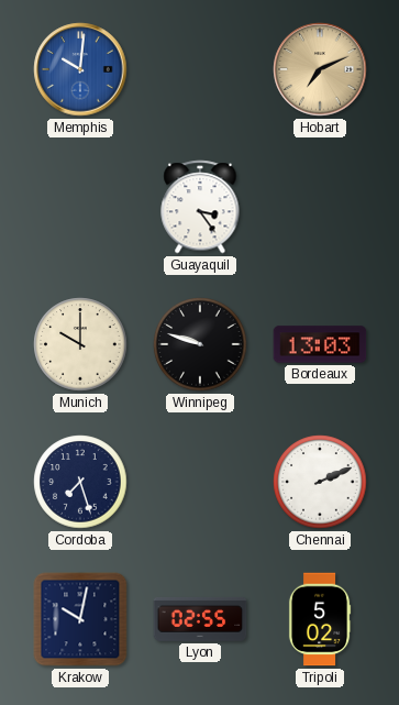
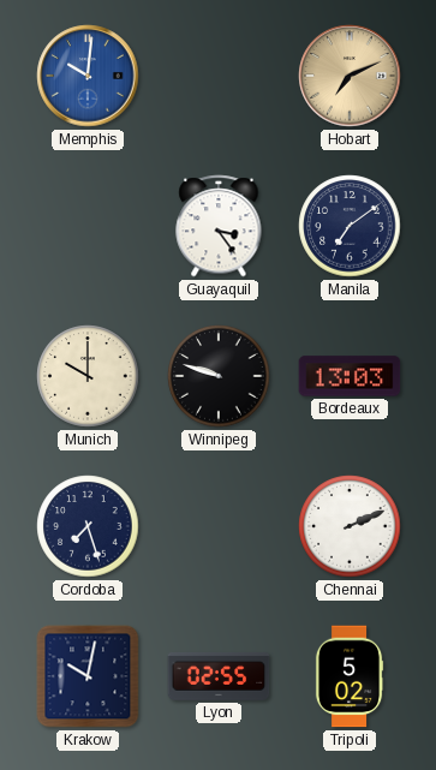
Manila: none -> 7:09
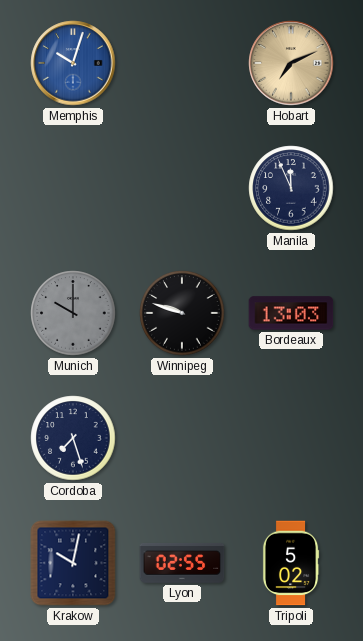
Memphis: 10:01 -> 10:03
Guayaquil: 3:24 -> none
Manila: 7:09 -> 11:56
Munich dial: cream -> grey
Chennai: 2:11 -> none
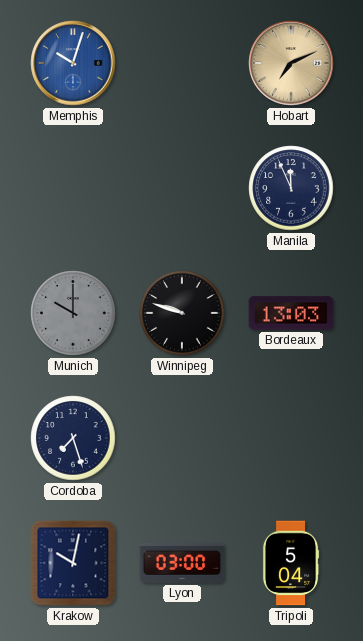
Lyon: 02:55 -> 03:00
Tripoli: 5:02 -> 5:04
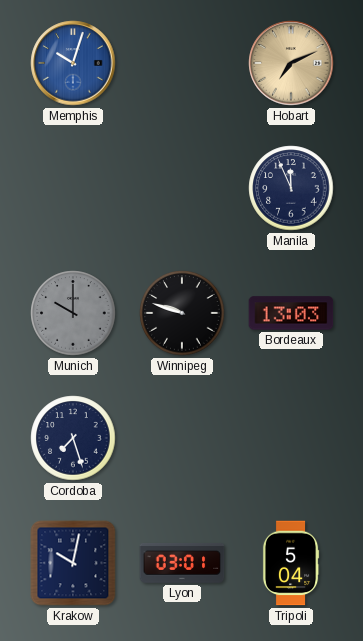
Lyon: 03:00 -> 03:01
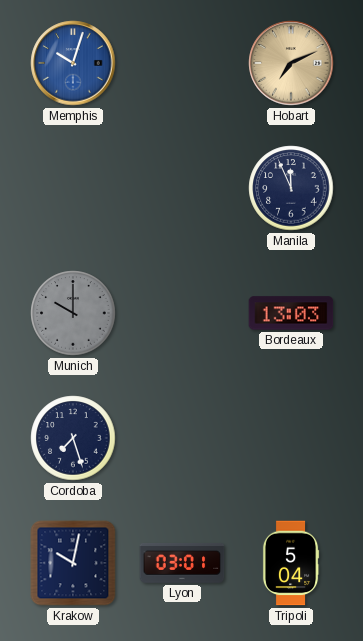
Winnipeg: 9:48 -> none
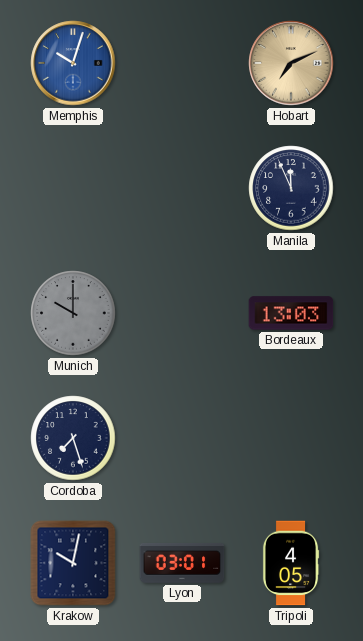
Tripoli: 5:04 -> 4:05
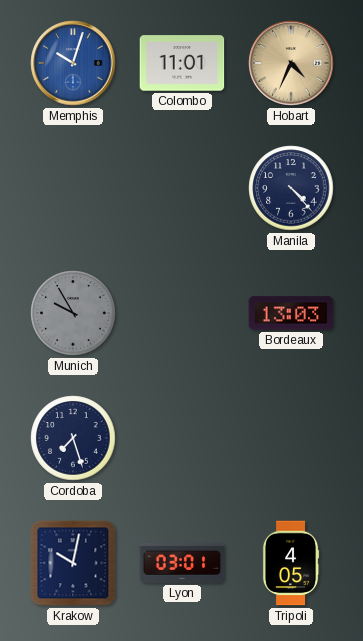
Colombo: none -> 11:01
Hobart: 7:11 -> 4:34
Manila: 11:56 -> 4:23
Munich: 10:00 -> 9:55
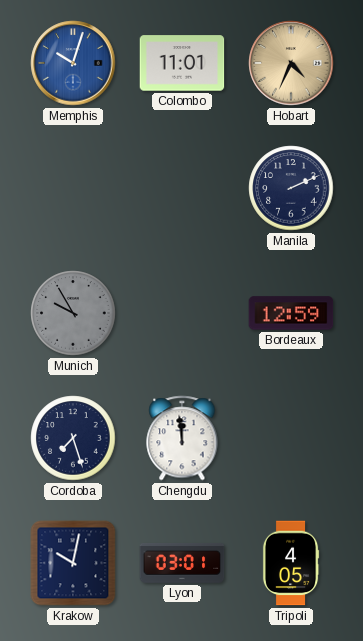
Manila: 4:23 -> 2:11
Bordeaux: 13:03 -> 12:59
Chengdu: none -> 11:59
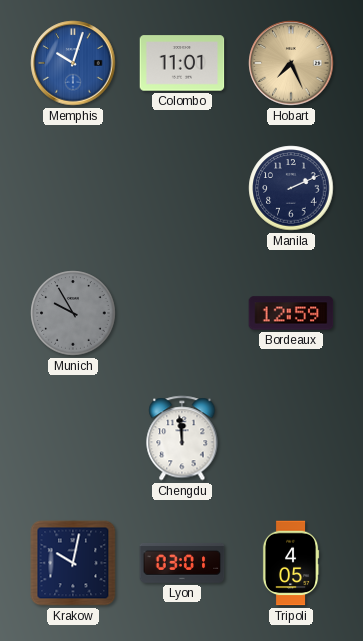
Hobart: 4:34 -> 7:26
Cordoba: 7:27 -> none
